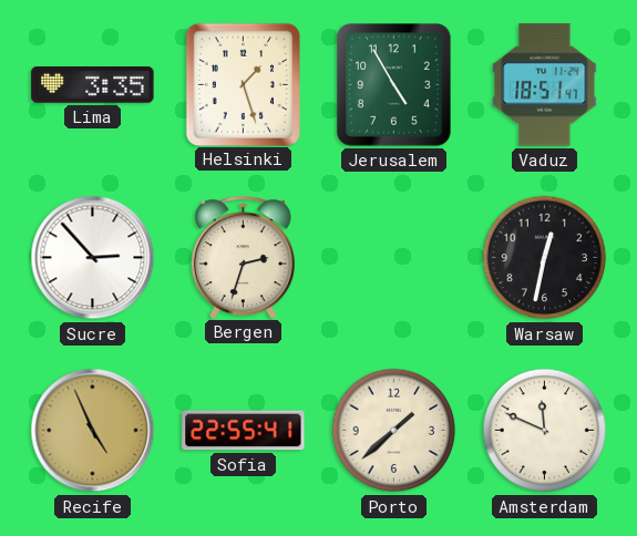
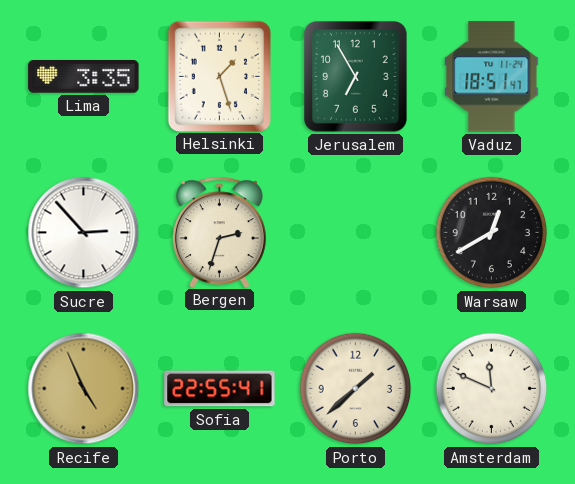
Jerusalem: 4:55 -> 6:55
Warsaw: 12:32 -> 12:40
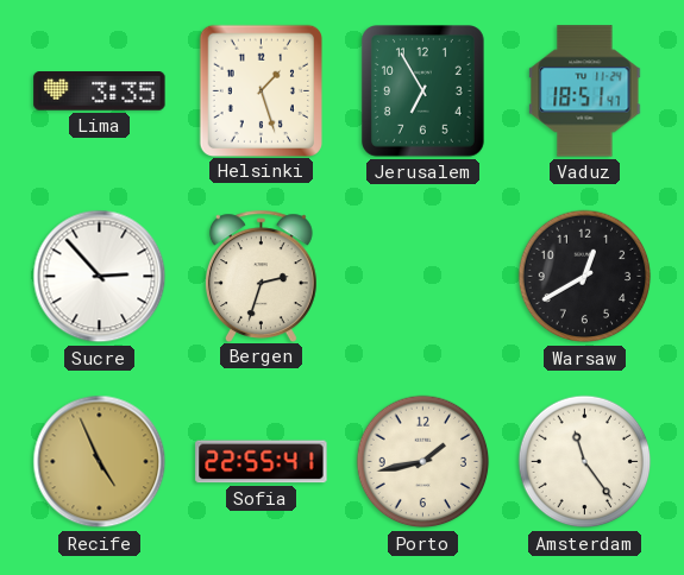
Porto: 1:38 -> 1:43
Amsterdam: 11:49 -> 11:24
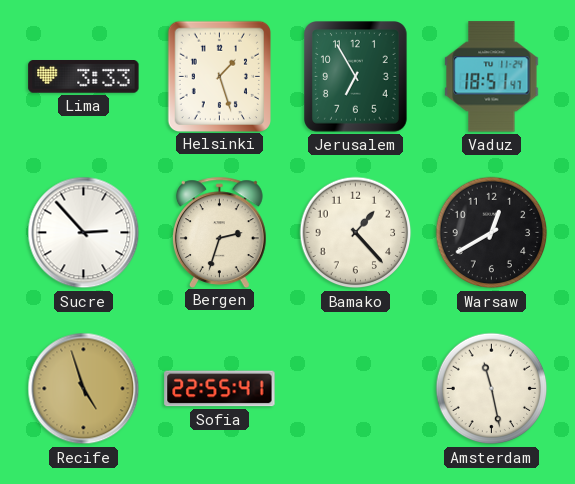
Lima: 3:35 -> 3:33
Bamako: none -> 1:23
Recife: 4:56 -> 4:57
Porto: 1:43 -> none
Amsterdam: 11:24 -> 11:28
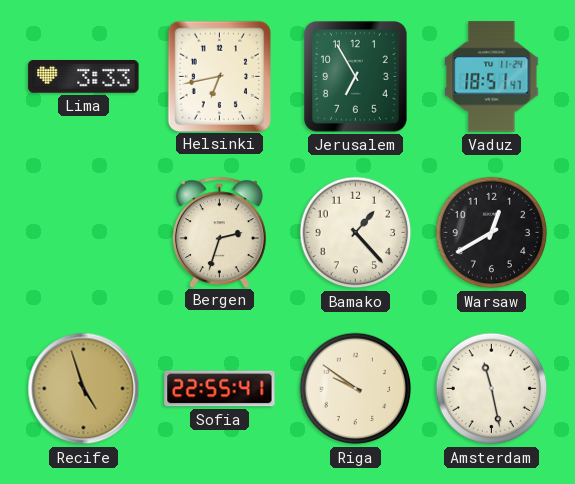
Helsinki: 1:27 -> 6:43
Sucre: 2:53 -> none
Riga: none -> 9:51
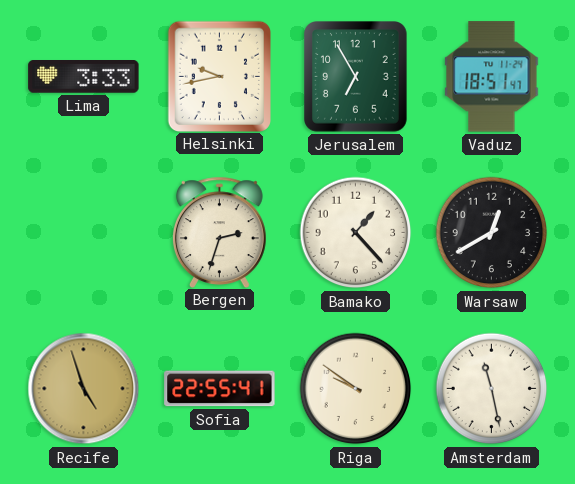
Helsinki: 6:43 -> 9:43
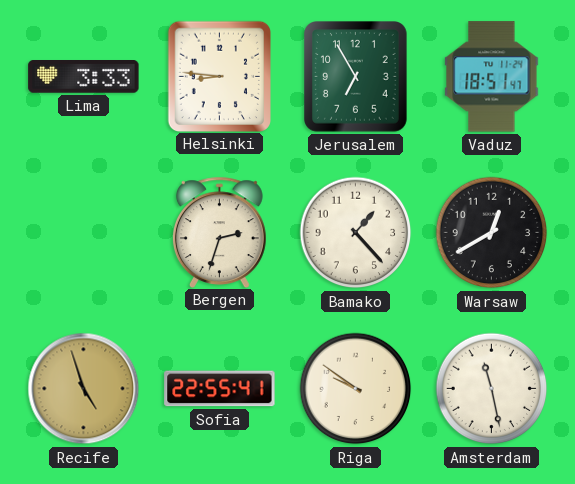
Helsinki: 9:43 -> 8:46
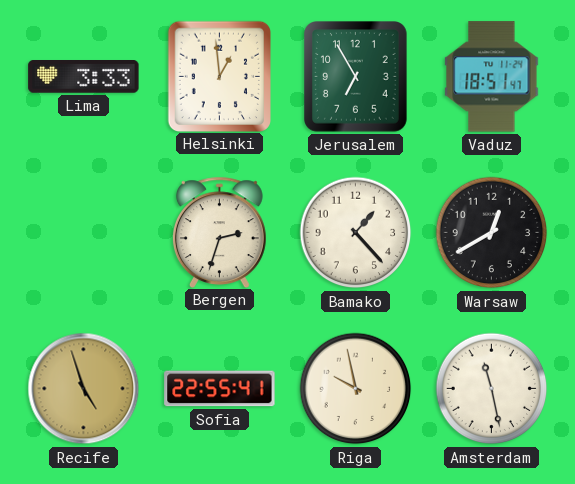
Helsinki: 8:46 -> 12:59
Riga: 9:51 -> 9:58
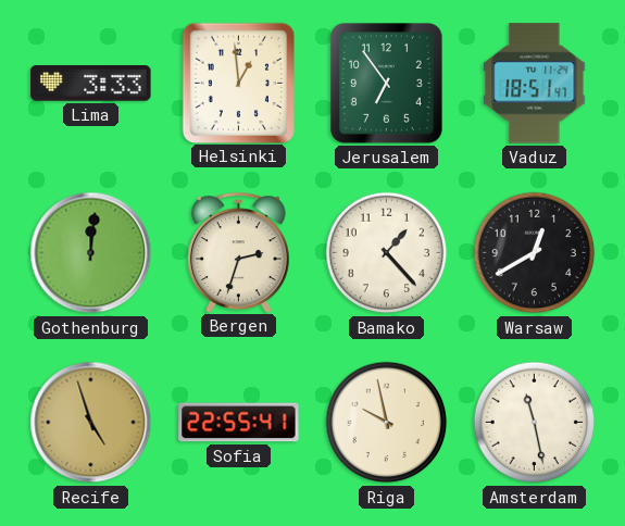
Jerusalem: 6:55 -> 6:54
Gothenburg: none -> 12:01
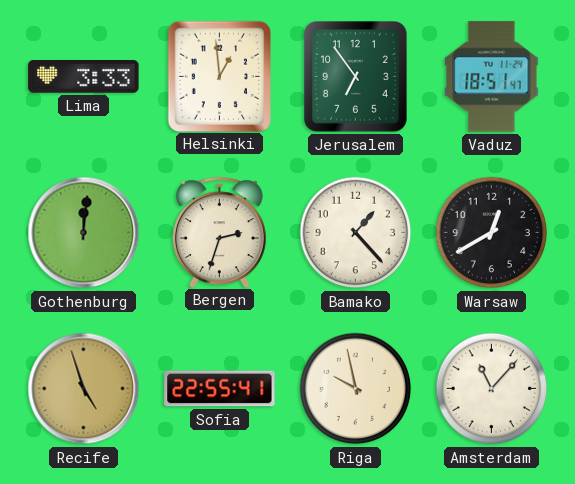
Amsterdam: 11:28 -> 11:07
